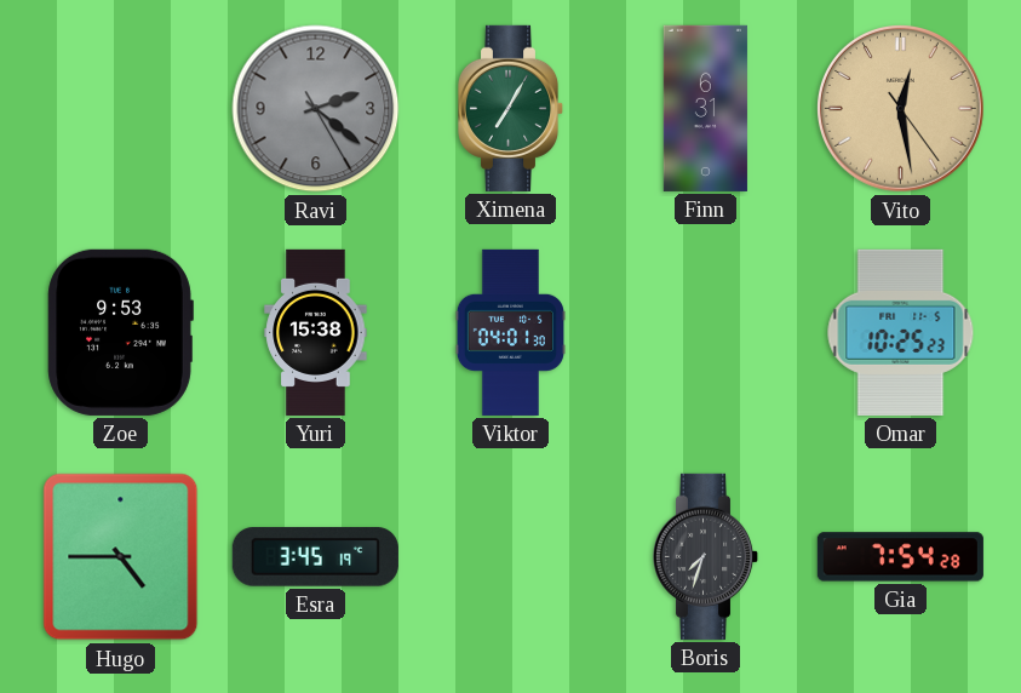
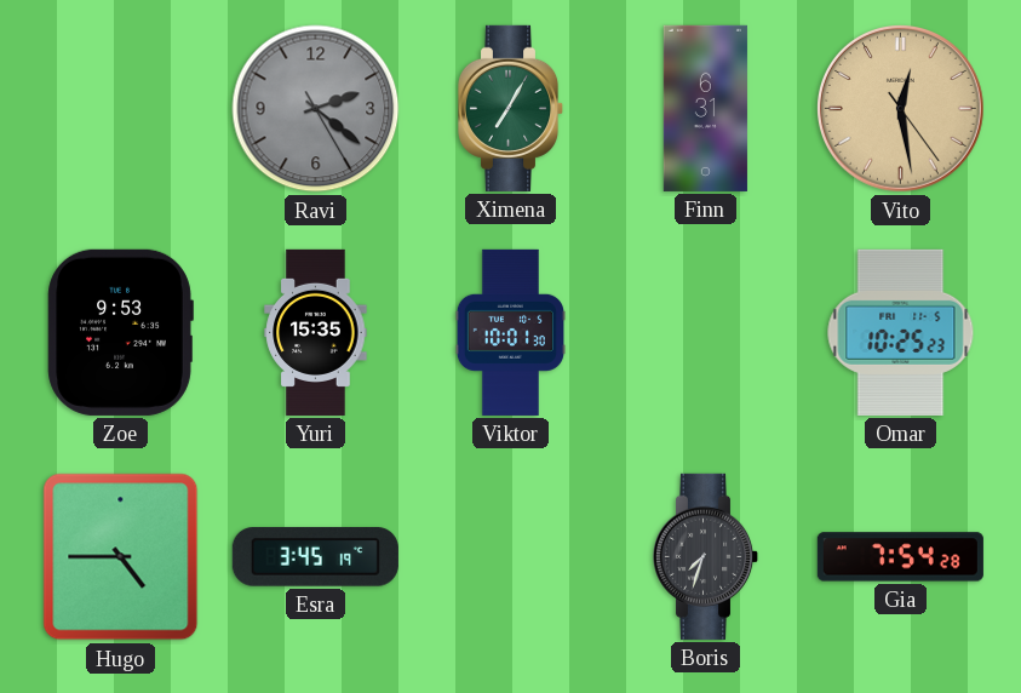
Yuri: 15:38 -> 15:35
Viktor: 04:01 -> 10:01
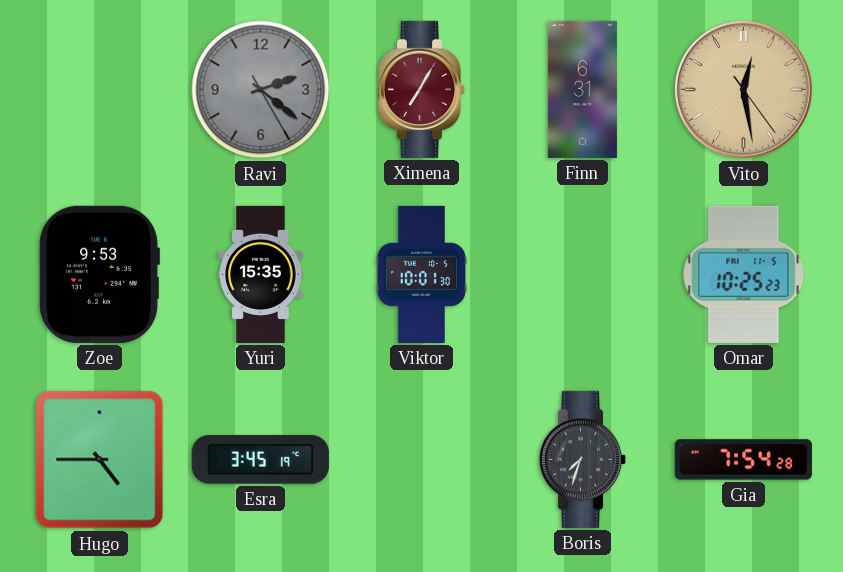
Ximena dial: green -> burgundy
